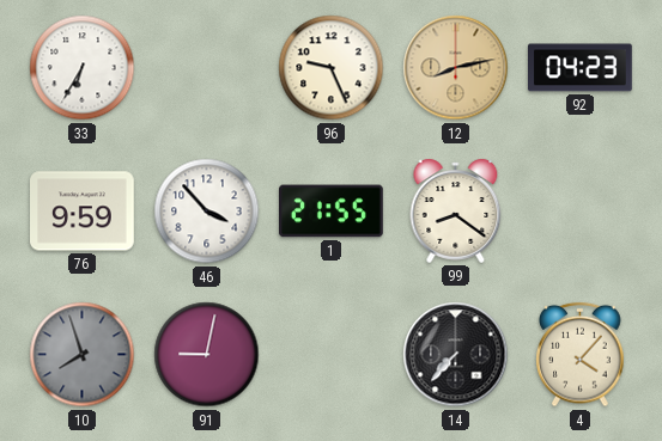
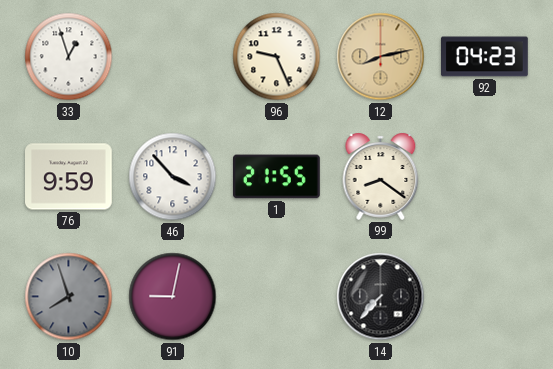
33: 6:35 -> 12:57
4: 4:07 -> none
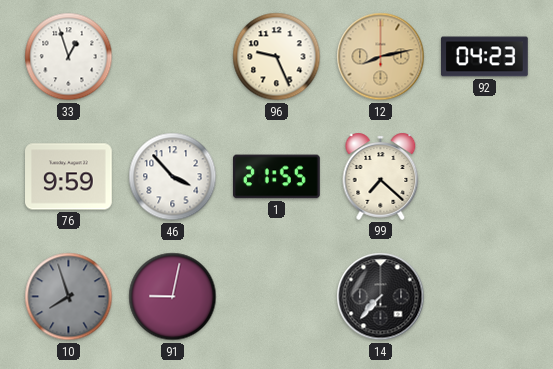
99: 8:21 -> 7:22
